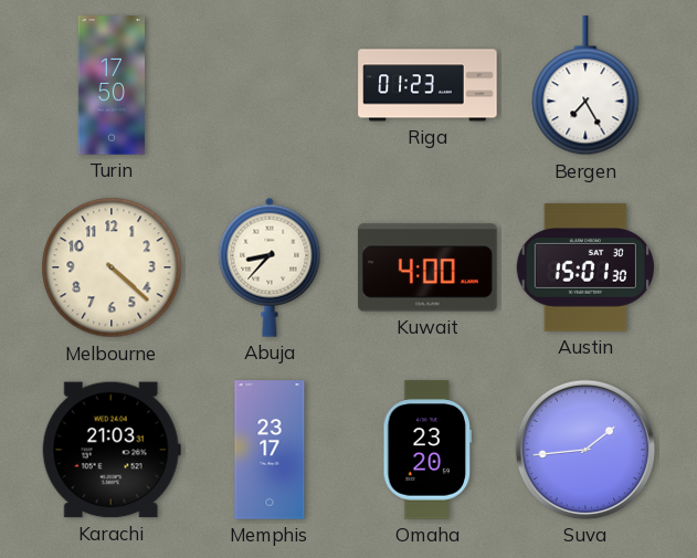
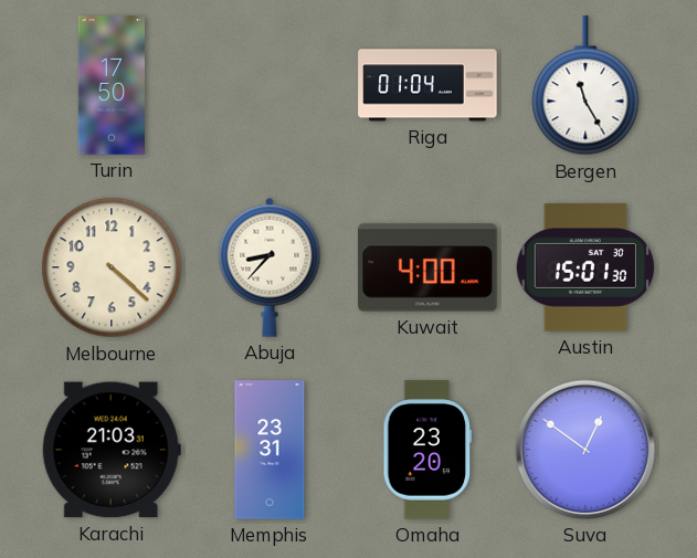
Riga: 01:23 -> 01:04
Bergen: 7:25 -> 11:25
Memphis: 23:17 -> 23:31
Suva: 1:44 -> 12:51
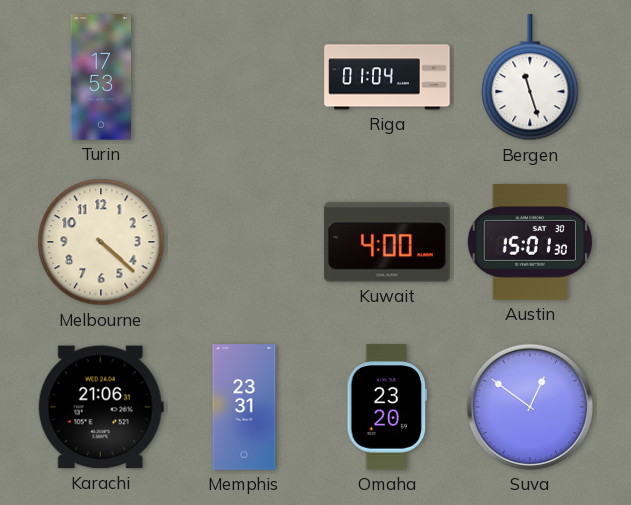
Turin: 17:50 -> 17:53
Bergen: 11:25 -> 11:27
Abuja: 8:37 -> none
Karachi: 21:03 -> 21:06
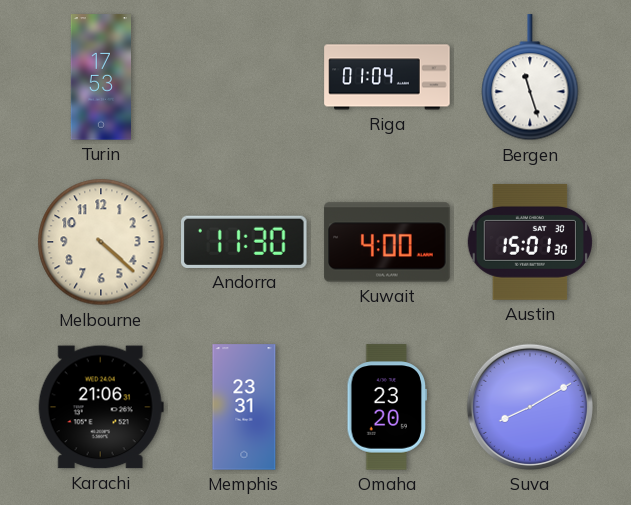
Andorra: none -> 11:30
Suva: 12:51 -> 8:10
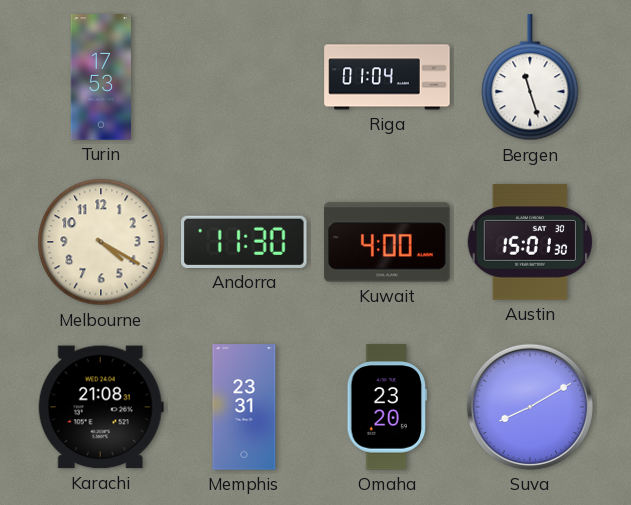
Melbourne: 4:22 -> 4:20
Karachi: 21:06 -> 21:08
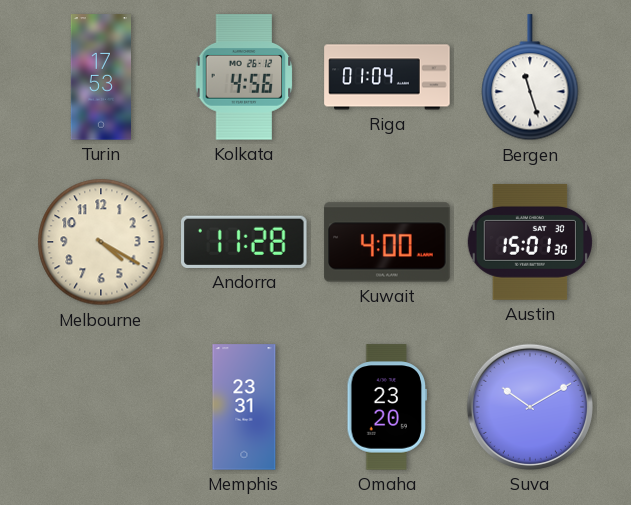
Kolkata: none -> 4:56
Andorra: 11:30 -> 11:28
Karachi: 21:08 -> none
Suva: 8:10 -> 10:10
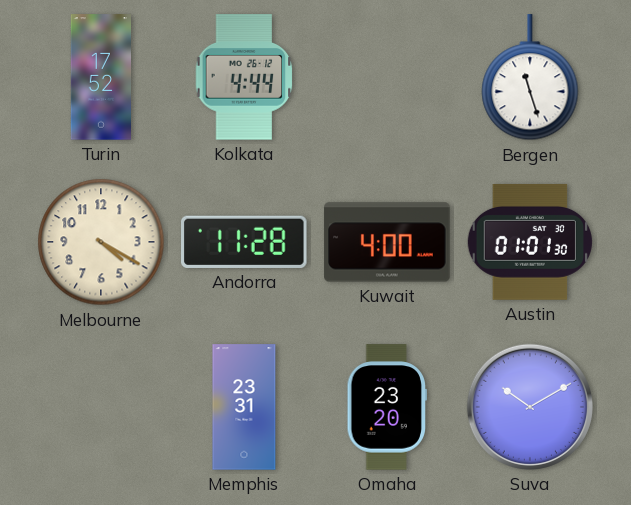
Turin: 17:53 -> 17:52
Kolkata: 4:56 -> 4:44
Riga: 01:04 -> none
Austin: 15:01 -> 01:01
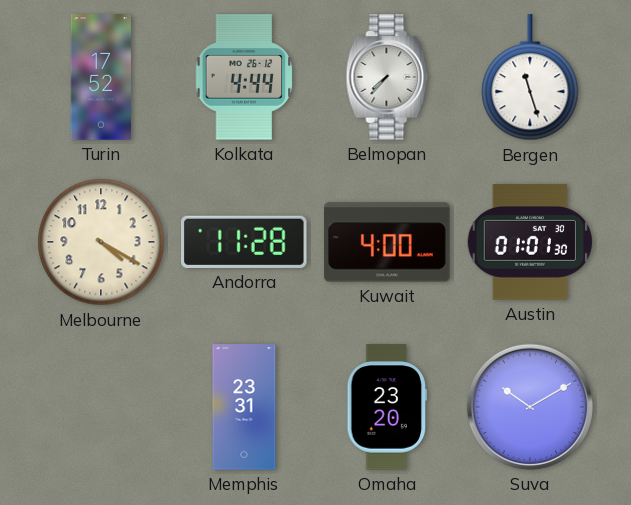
Belmopan: none -> 7:37
